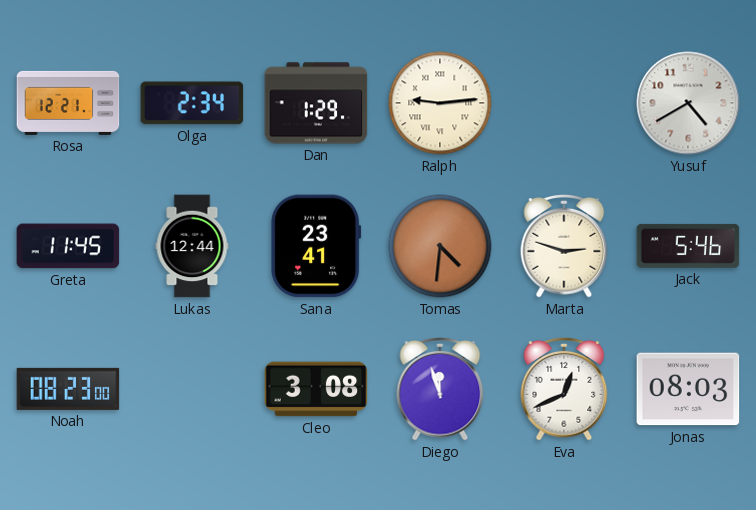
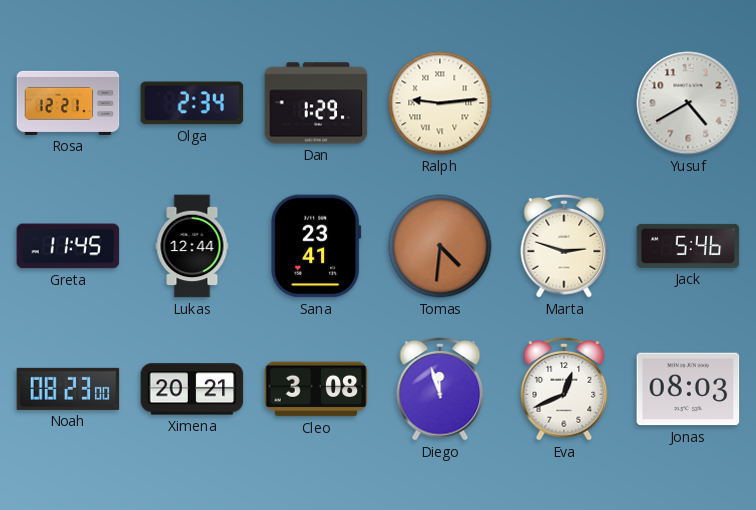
Ximena: none -> 20:21
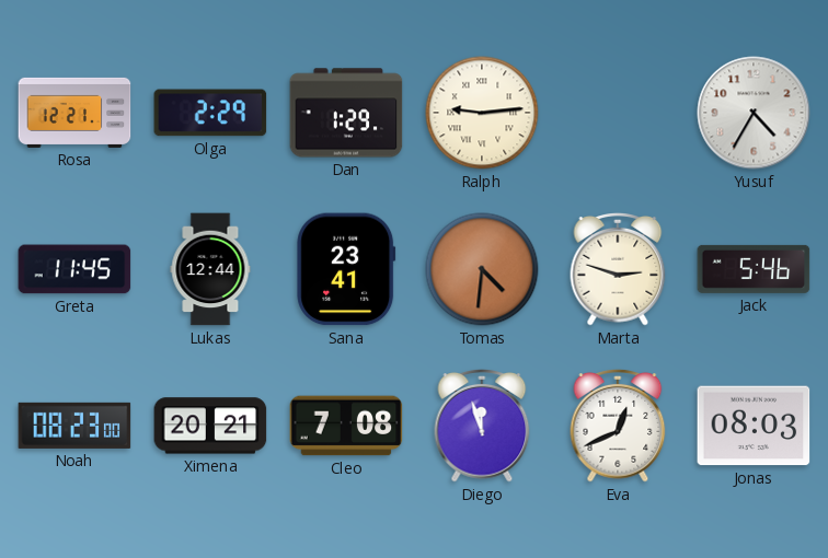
Olga: 2:34 -> 2:29
Yusuf: 4:40 -> 4:35
Cleo: 3:08 -> 7:08
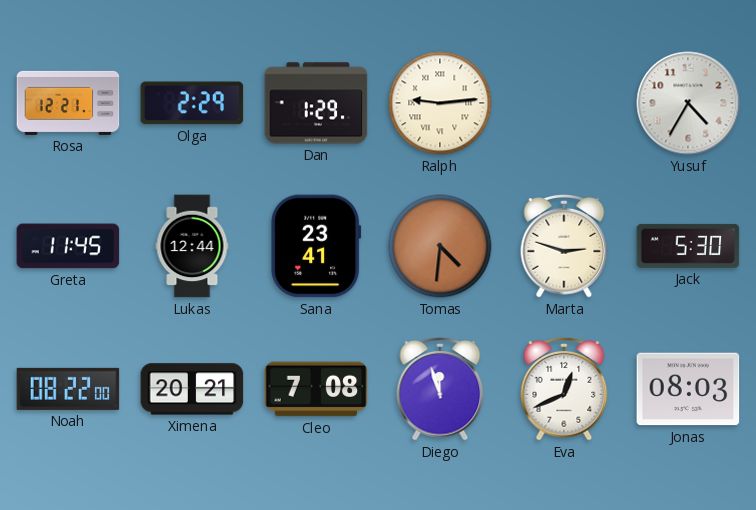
Jack: 5:46 -> 5:30
Noah: 08:23 -> 08:22
